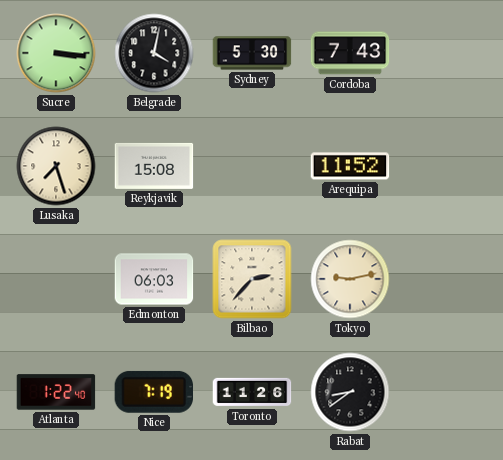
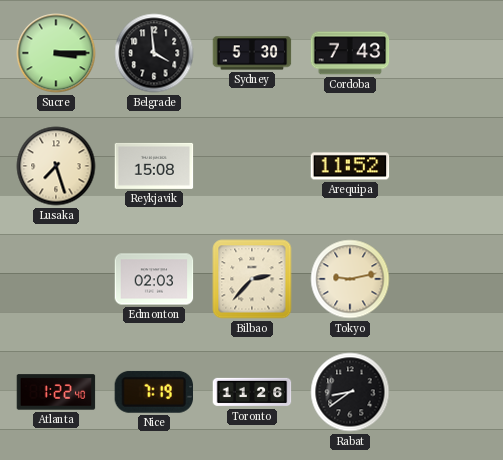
Sucre: 3:16 -> 3:15
Belgrade: 4:02 -> 3:59
Edmonton: 06:03 -> 02:03
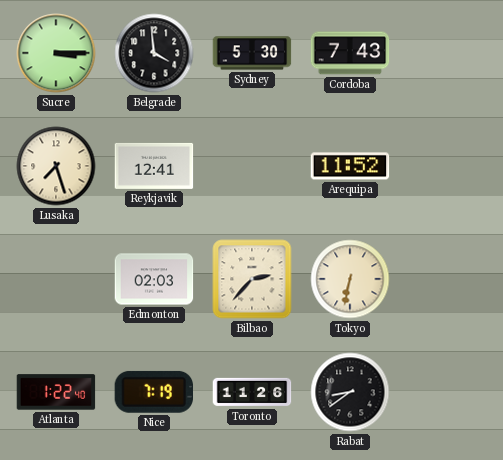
Reykjavik: 15:08 -> 12:41
Tokyo: 9:13 -> 6:32
